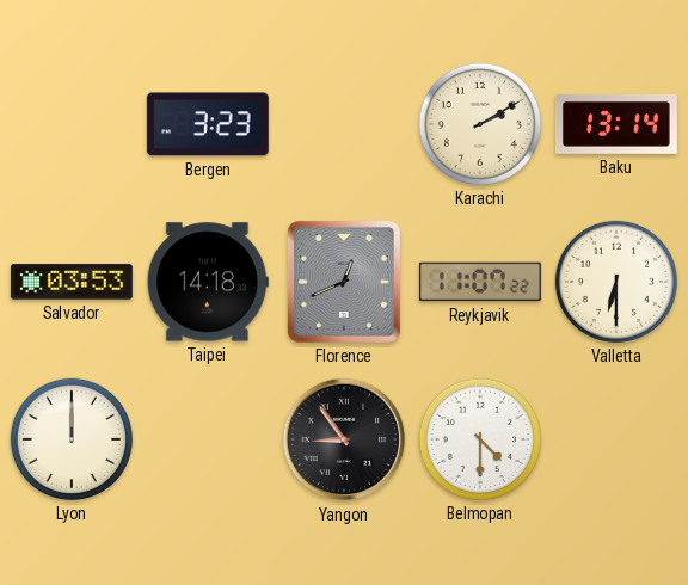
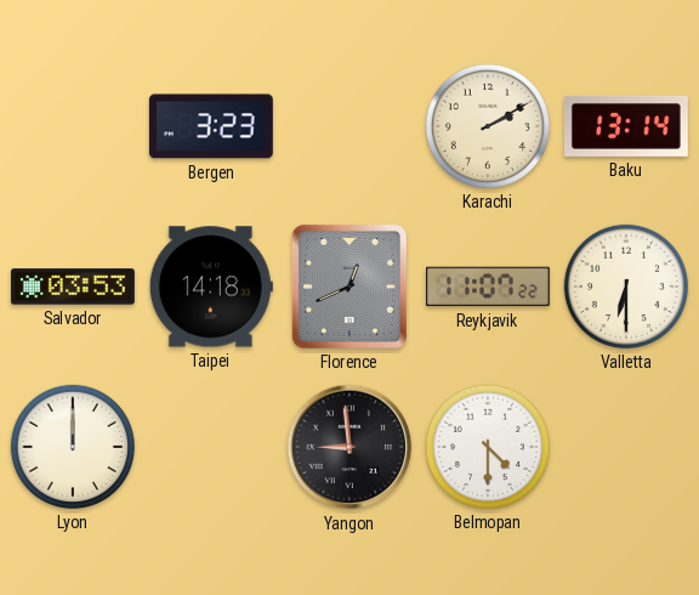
Yangon: 8:54 -> 8:59
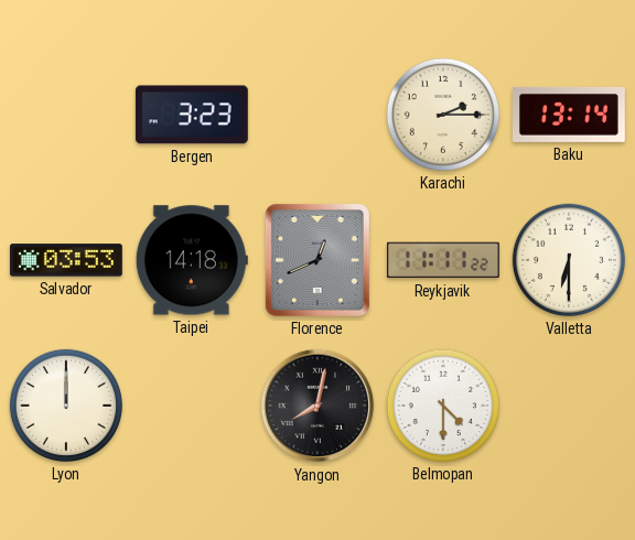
Karachi: 2:10 -> 2:15
Reykjavik: 11:07 -> 11:11
Yangon: 8:59 -> 8:02
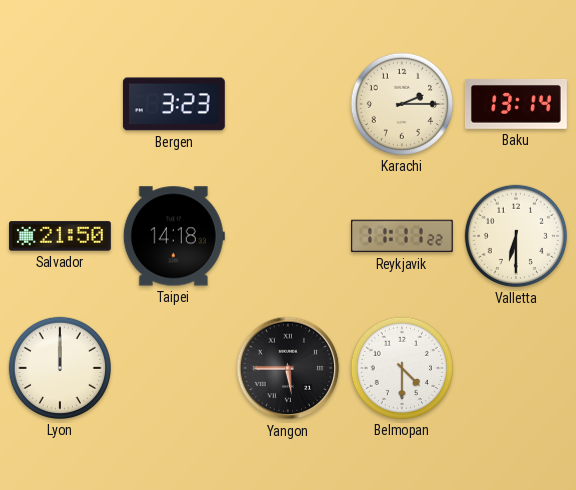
Salvador: 03:53 -> 21:50
Florence: 12:41 -> none
Yangon: 8:02 -> 5:45
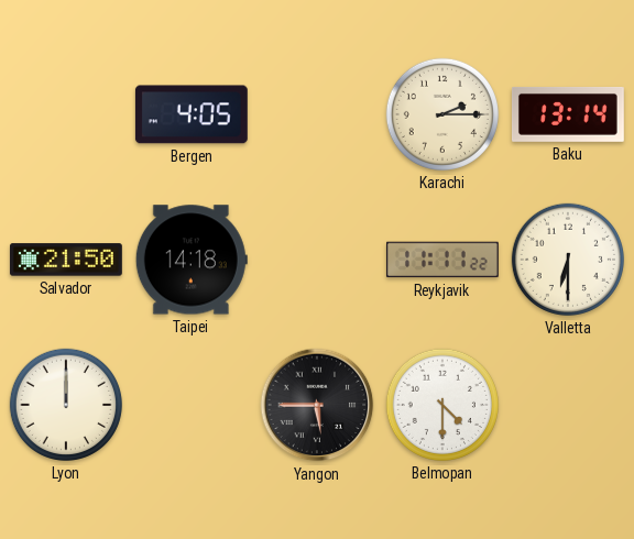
Bergen: 3:23 -> 4:05
